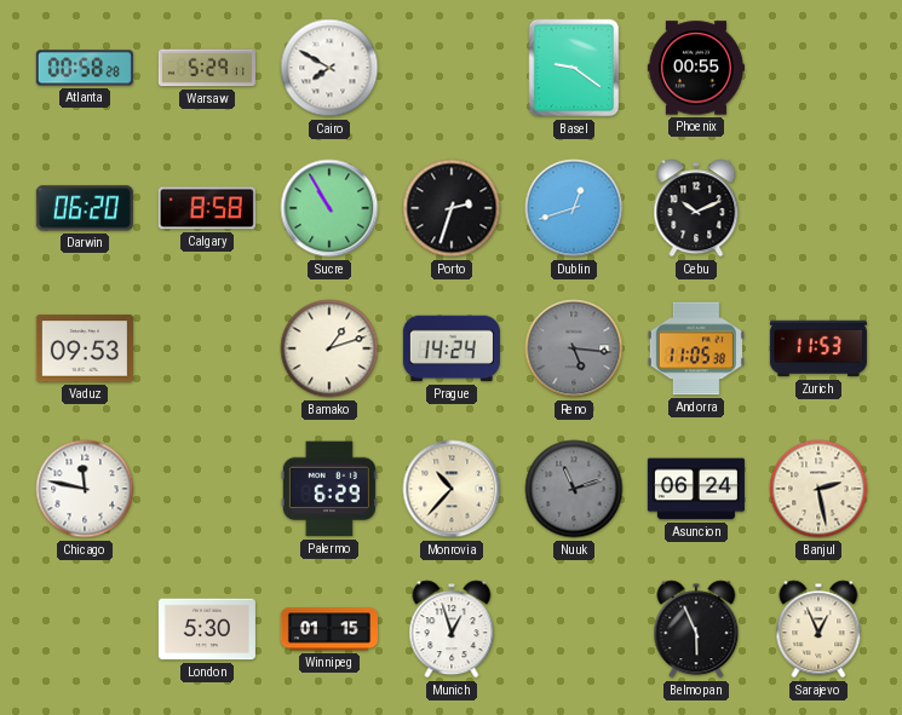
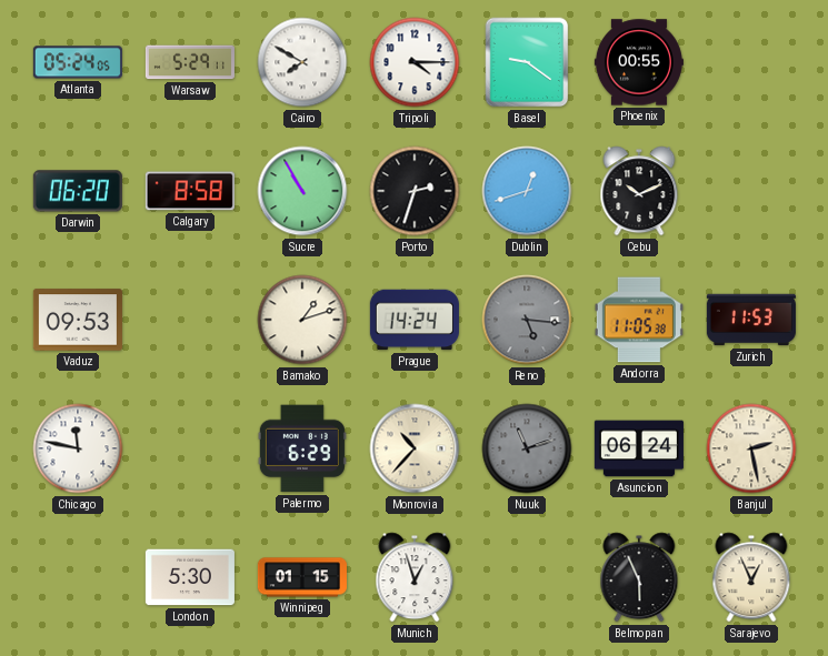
Atlanta: 00:58 -> 05:24
Tripoli: none -> 4:15
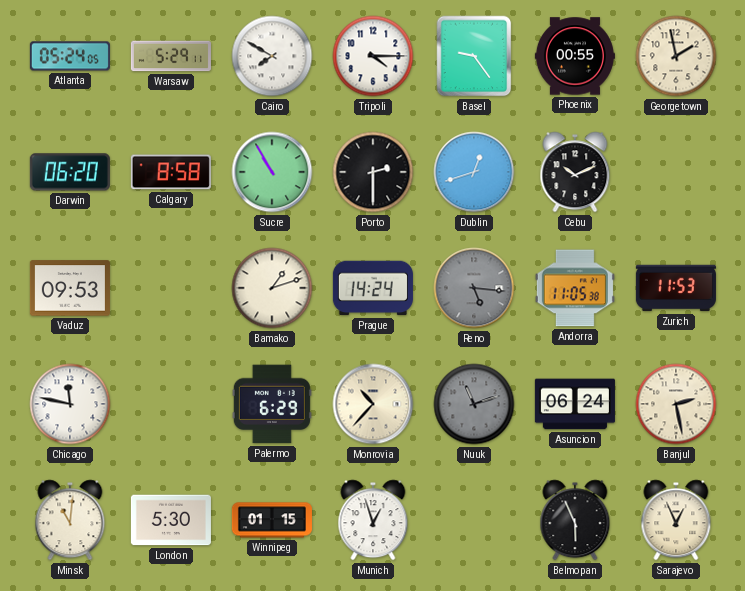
Basel: 9:21 -> 9:24
Georgetown: none -> 1:58
Porto: 2:33 -> 2:30
Minsk: none -> 11:01
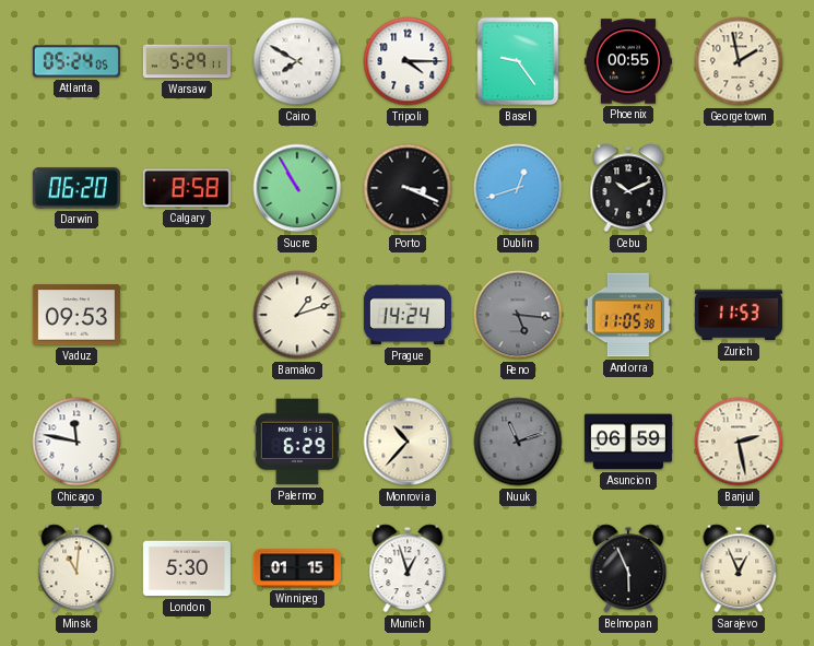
Porto: 2:30 -> 3:19
Asuncion: 06:24 -> 06:59
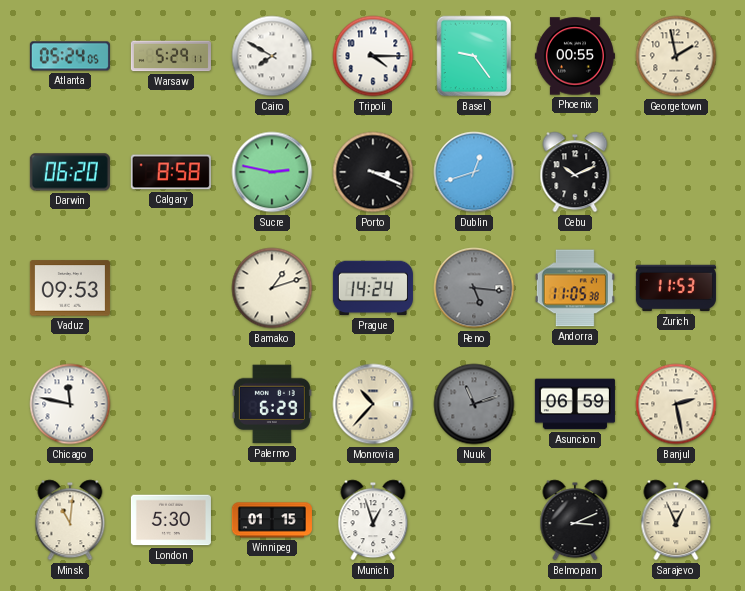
Sucre: 10:55 -> 2:47
Belmopan: 5:56 -> 3:11
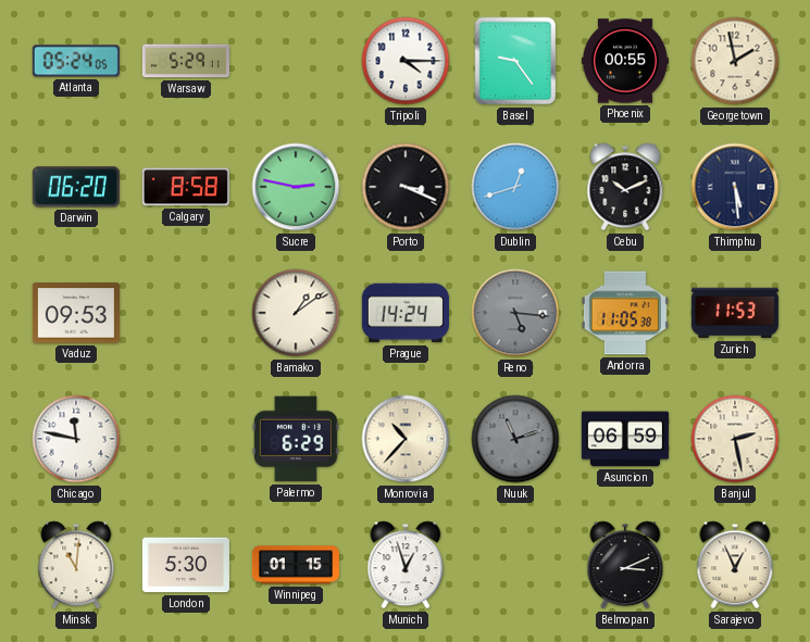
Cairo: 7:50 -> none
Thimphu: none -> 5:29
Bamako: 1:12 -> 1:09
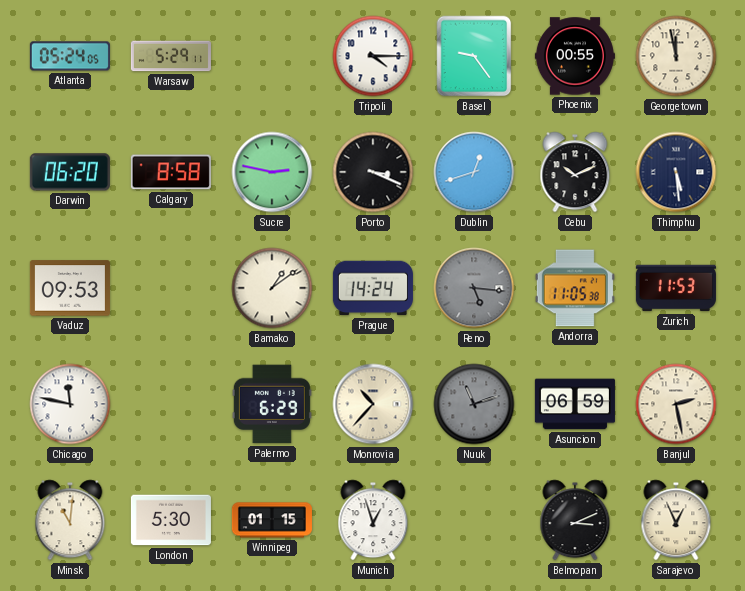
Georgetown: 1:58 -> 11:58
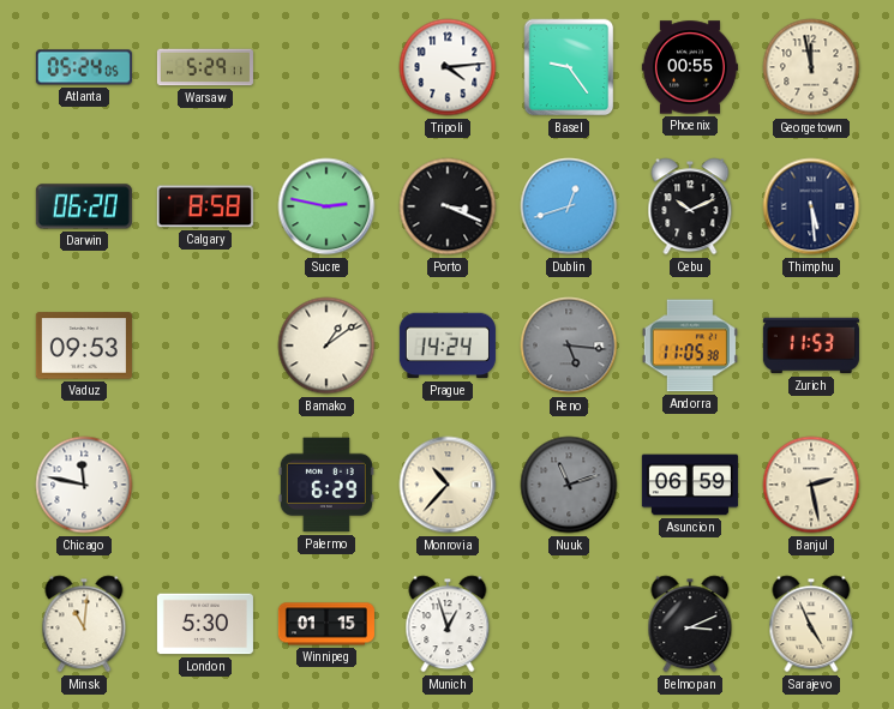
Tripoli: 4:15 -> 4:14
Sarajevo: 12:56 -> 4:56
